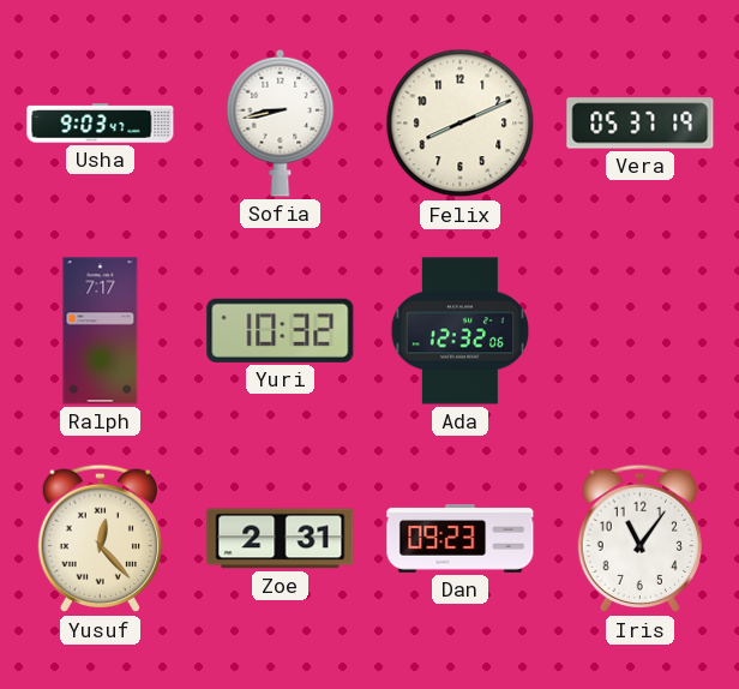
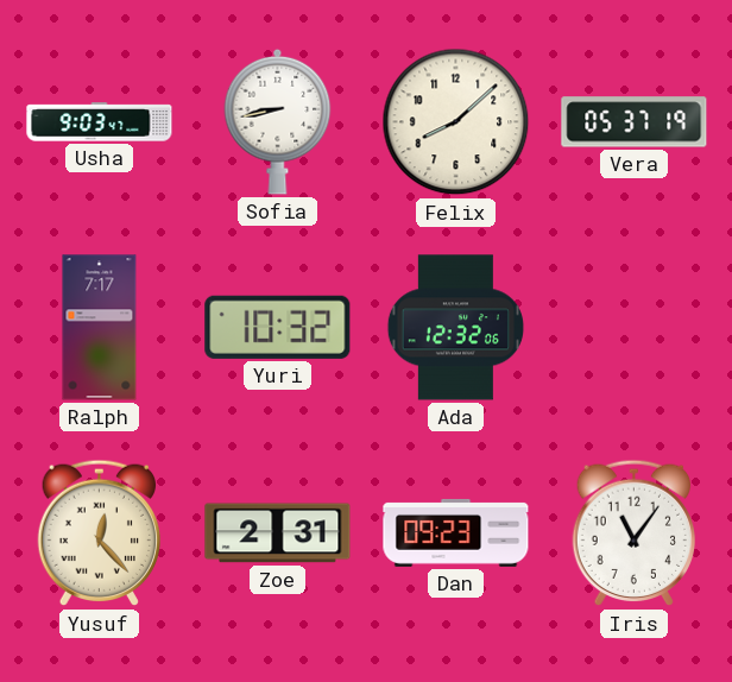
Felix: 8:11 -> 8:08
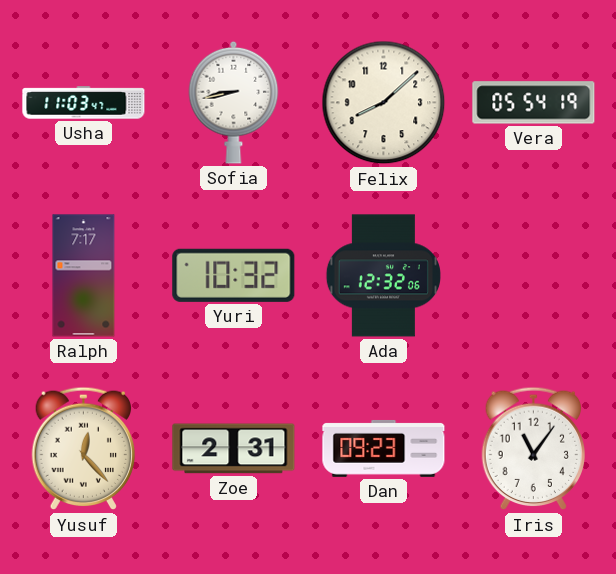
Usha: 9:03 -> 11:03
Vera: 05:37 -> 05:54
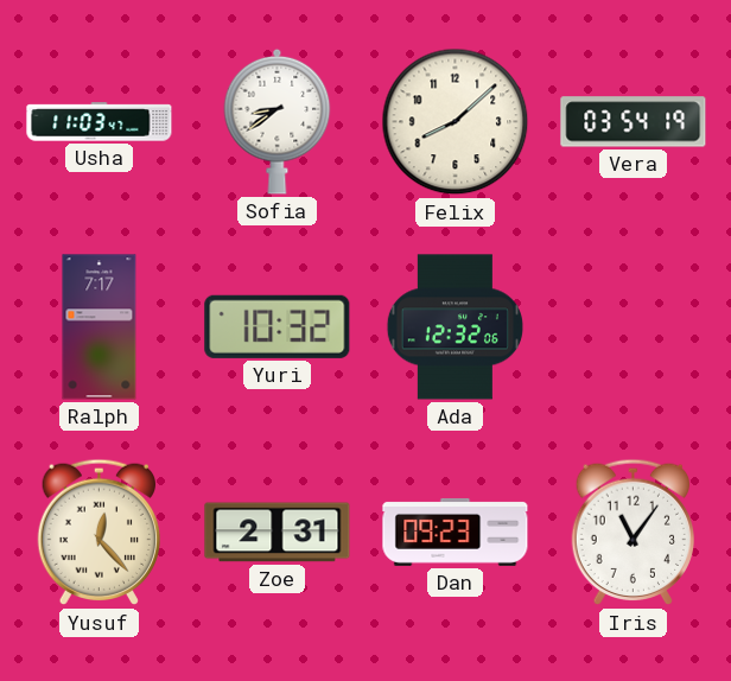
Sofia: 8:43 -> 8:39
Vera: 05:54 -> 03:54
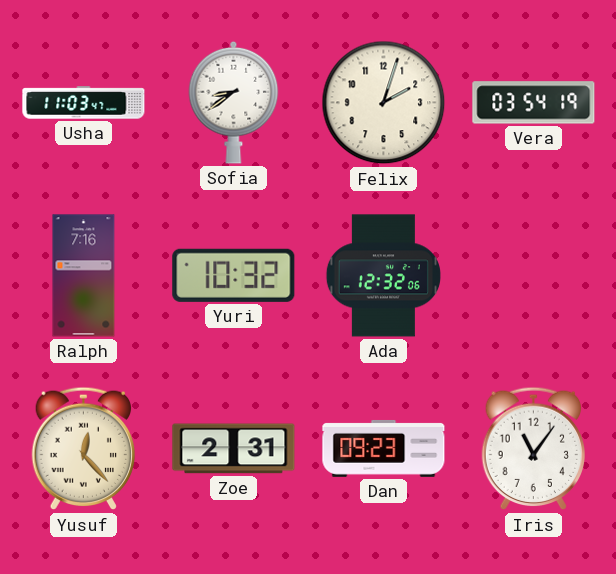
Felix: 8:08 -> 2:03
Ralph: 7:17 -> 7:16
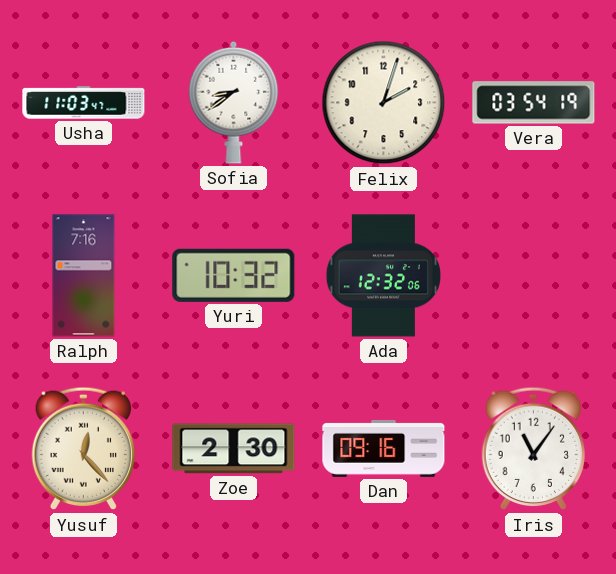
Zoe: 2:31 -> 2:30
Dan: 09:23 -> 09:16
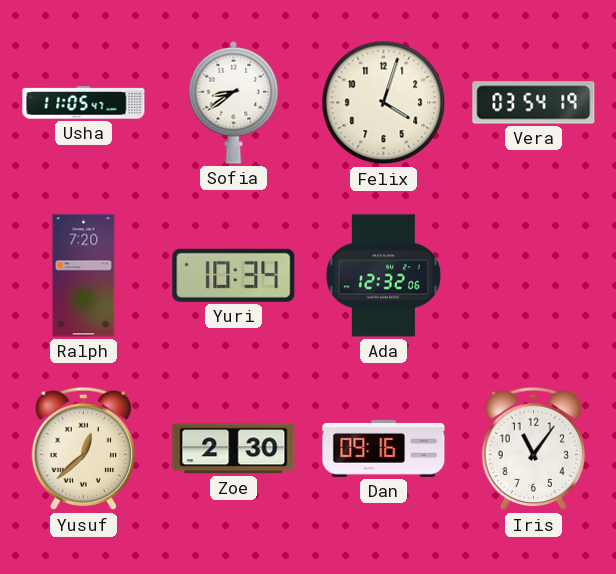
Usha: 11:03 -> 11:05
Felix: 2:03 -> 4:03
Ralph: 7:16 -> 7:20
Yuri: 10:32 -> 10:34
Yusuf: 12:23 -> 12:38
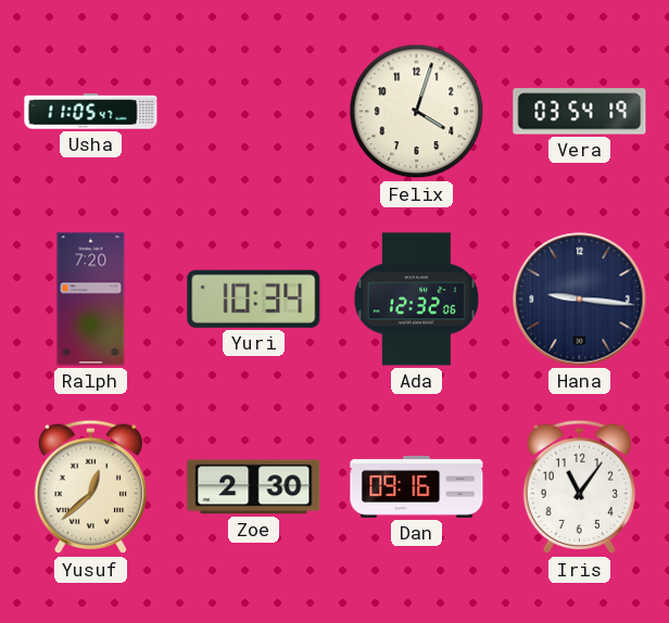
Sofia: 8:39 -> none
Hana: none -> 9:16
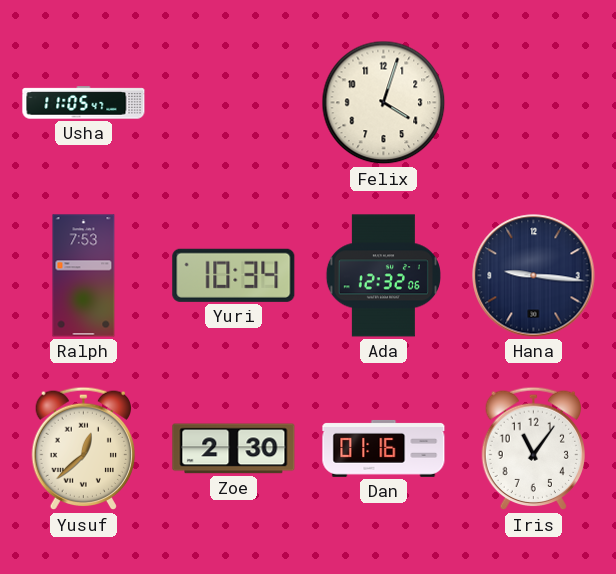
Vera: 03:54 -> none
Ralph: 7:20 -> 7:53
Dan: 09:16 -> 01:16
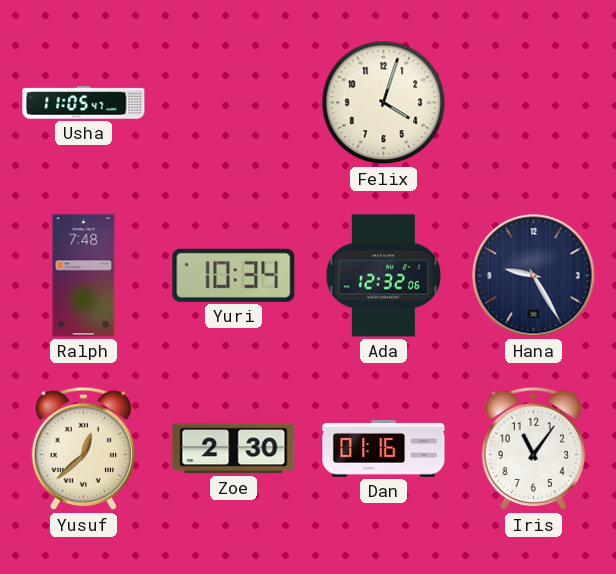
Ralph: 7:53 -> 7:48
Hana: 9:16 -> 9:25
